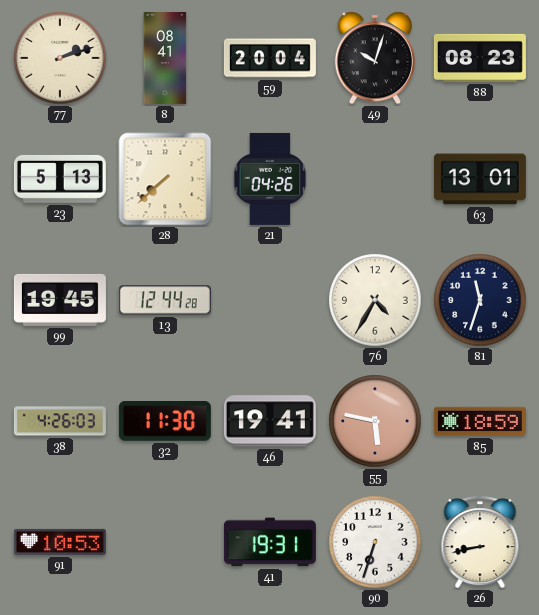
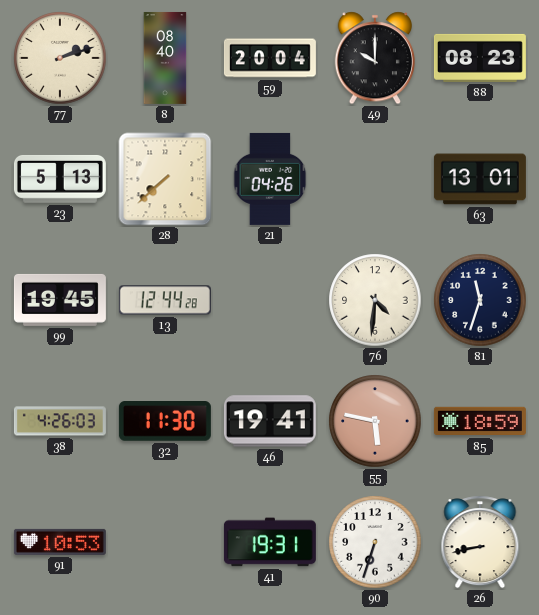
8: 08:41 -> 08:40
49: 10:03 -> 10:00
76: 4:35 -> 4:31
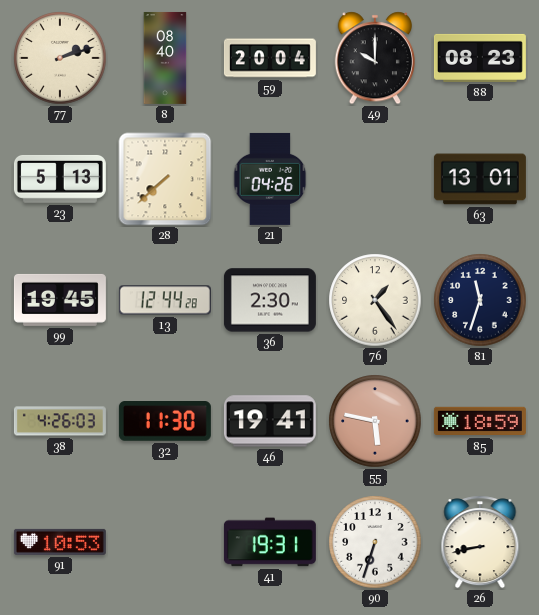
36: none -> 2:30
76: 4:31 -> 1:24
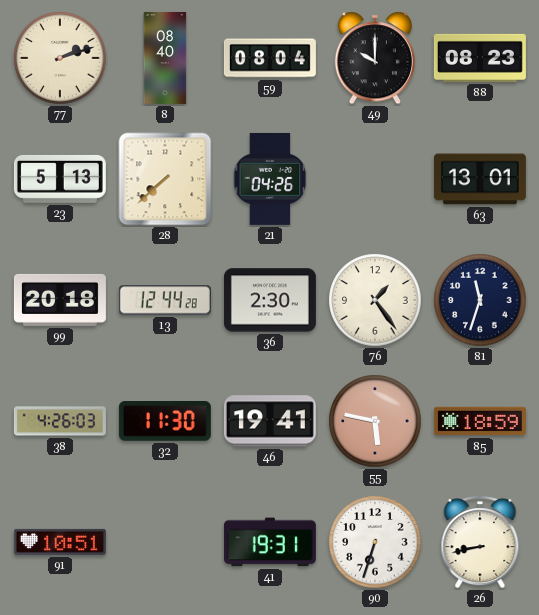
59: 20:04 -> 08:04
99: 19:45 -> 20:18
91: 10:53 -> 10:51
